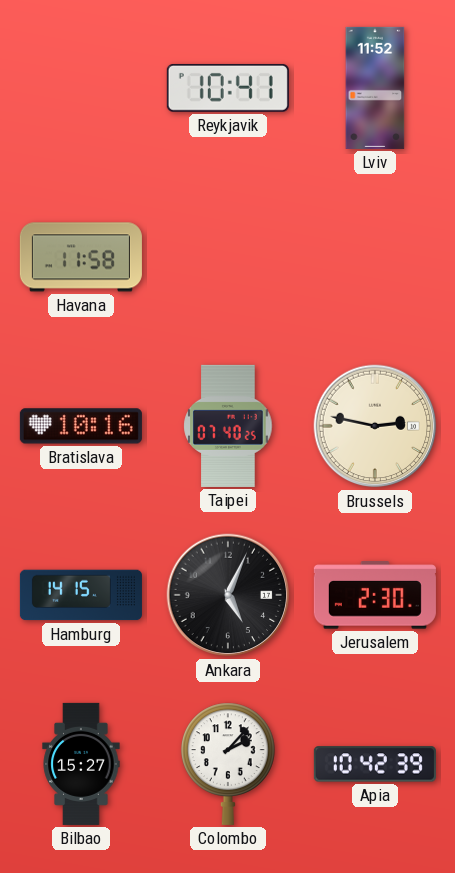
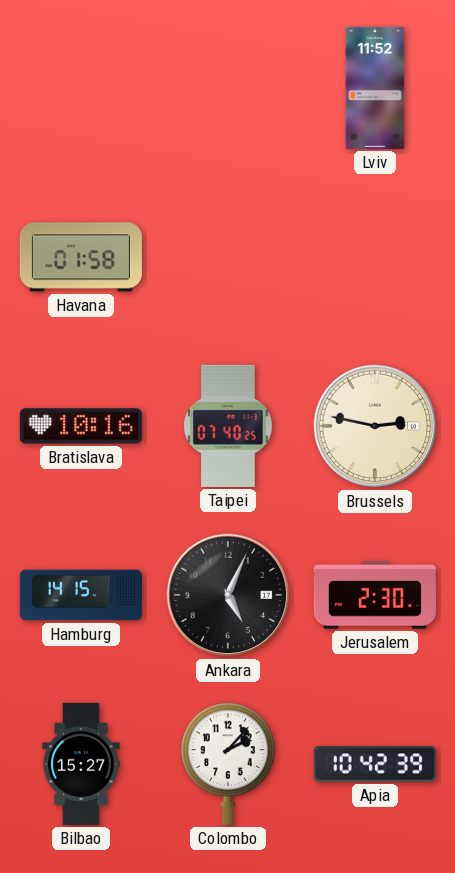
Reykjavik: 10:41 -> none
Havana: 11:58 -> 01:58
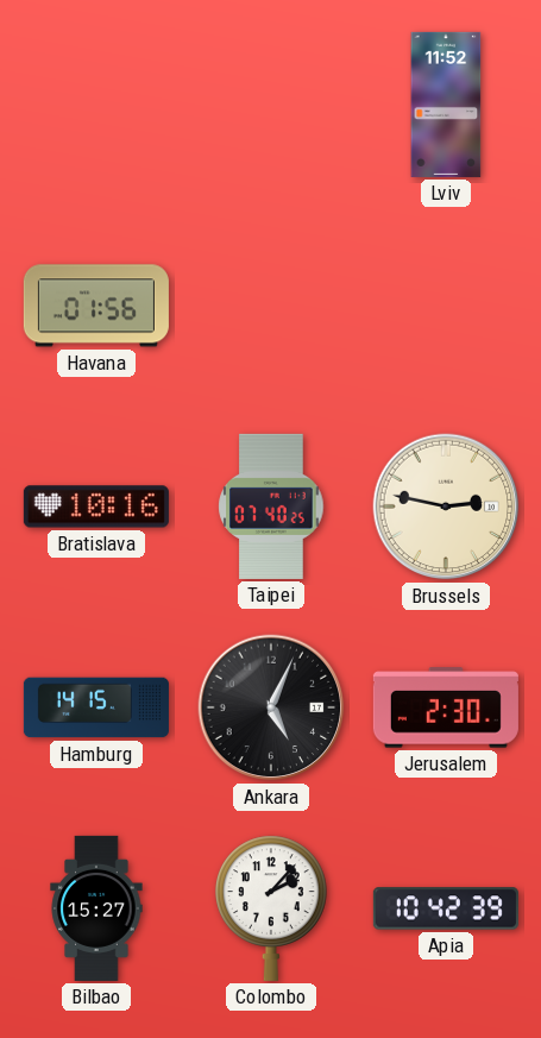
Havana: 01:58 -> 01:56
